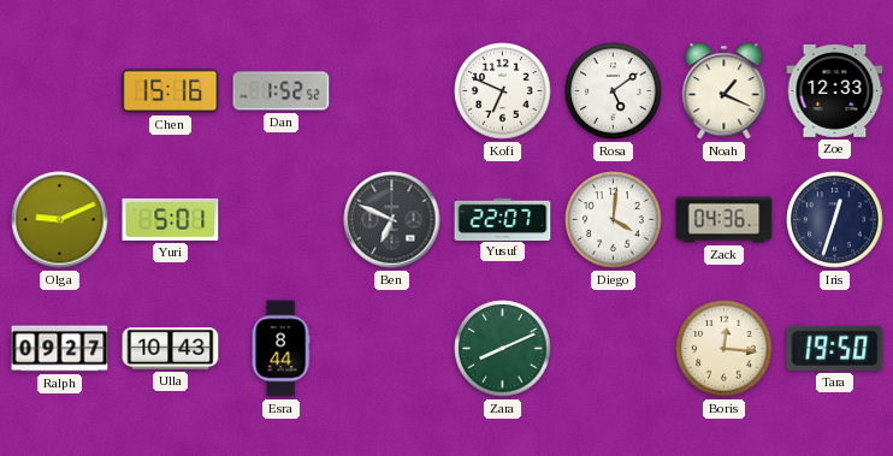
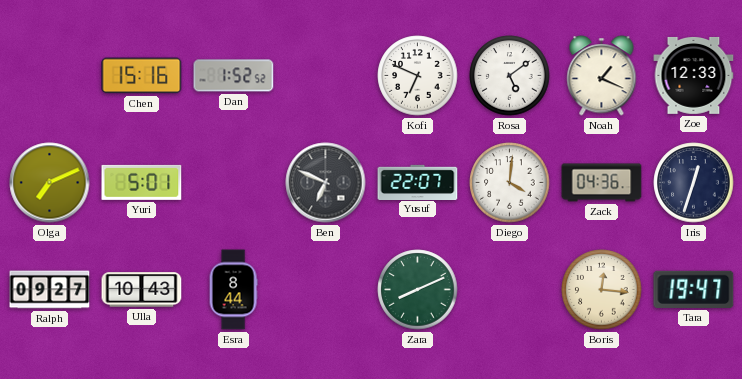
Olga: 9:11 -> 7:11
Tara: 19:50 -> 19:47
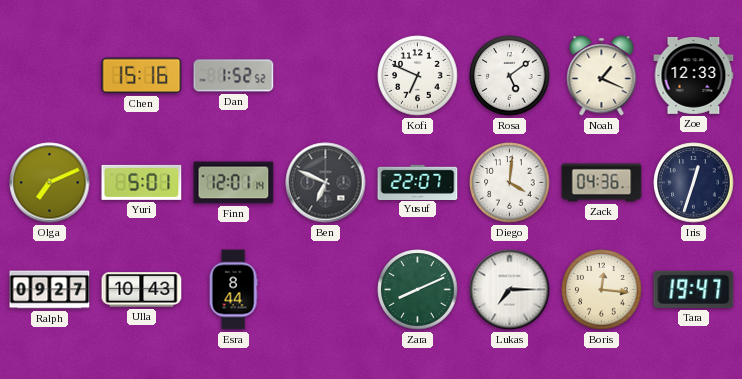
Finn: none -> 12:01
Lukas: none -> 7:15
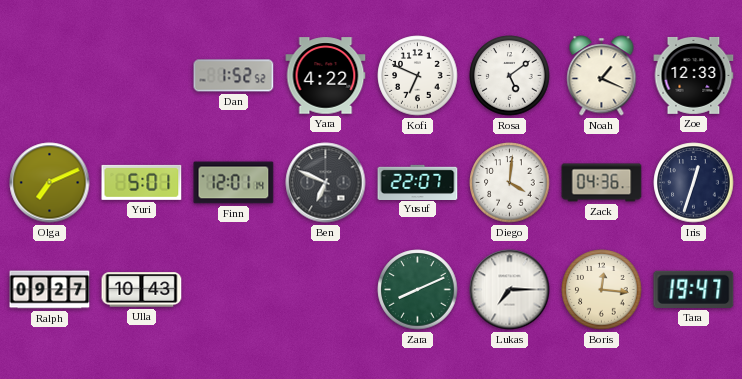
Chen: 15:16 -> none
Yara: none -> 4:22
Esra: 8:44 -> none
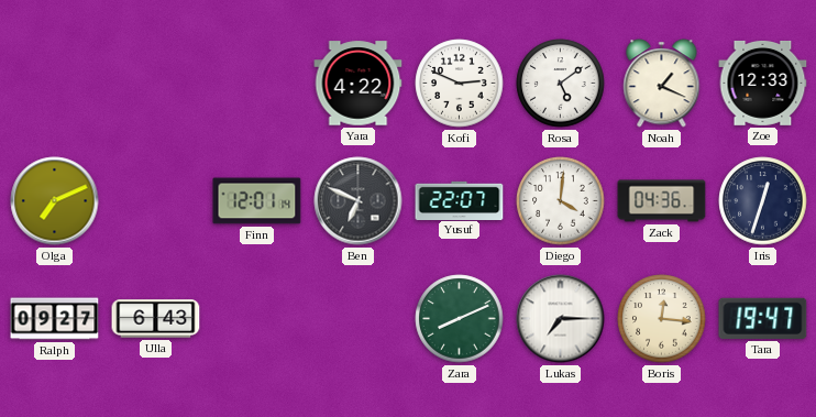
Dan: 1:52 -> none
Kofi: 6:49 -> 2:49
Yuri: 5:01 -> none
Ulla: 10:43 -> 6:43
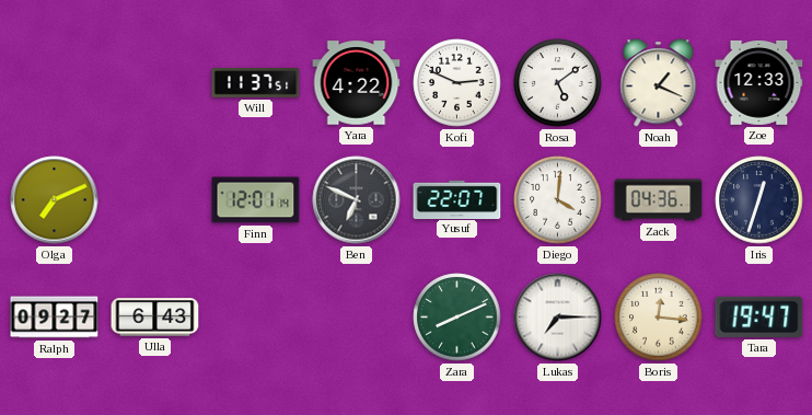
Will: none -> 11:37
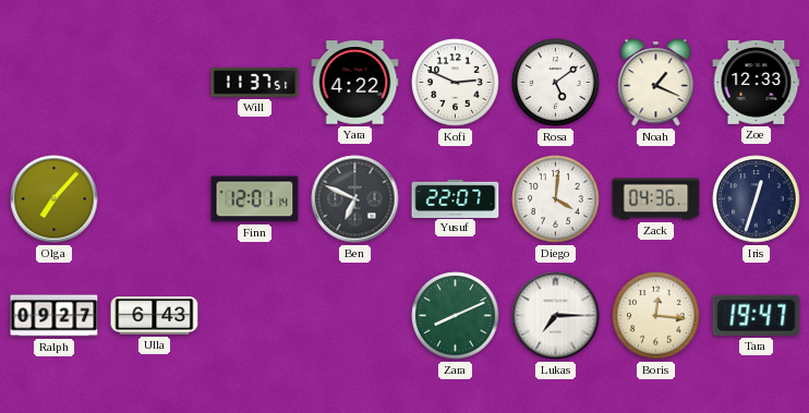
Olga: 7:11 -> 7:07
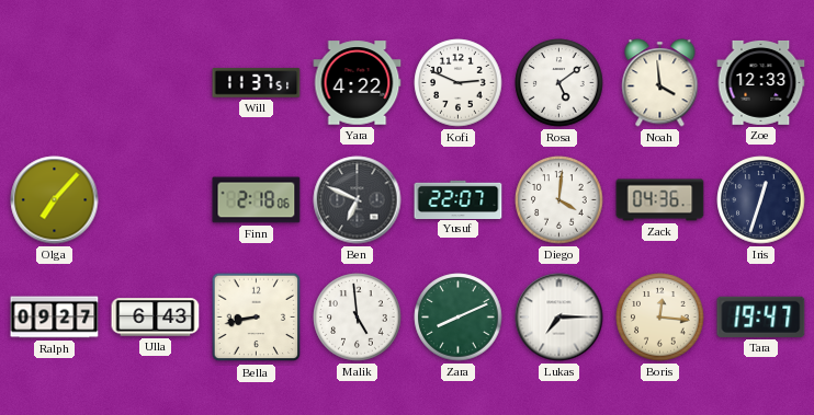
Noah: 1:19 -> 3:59
Finn: 12:01 -> 2:18
Bella: none -> 8:43
Malik: none -> 4:59
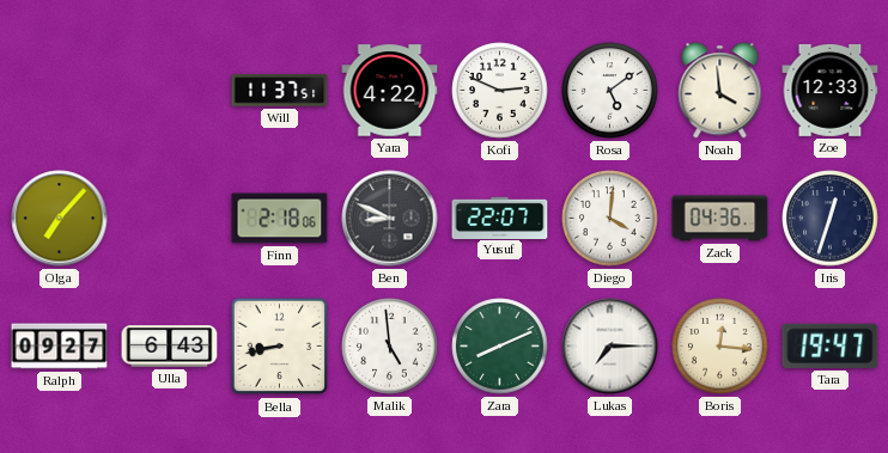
Ben: 6:49 -> 8:49
